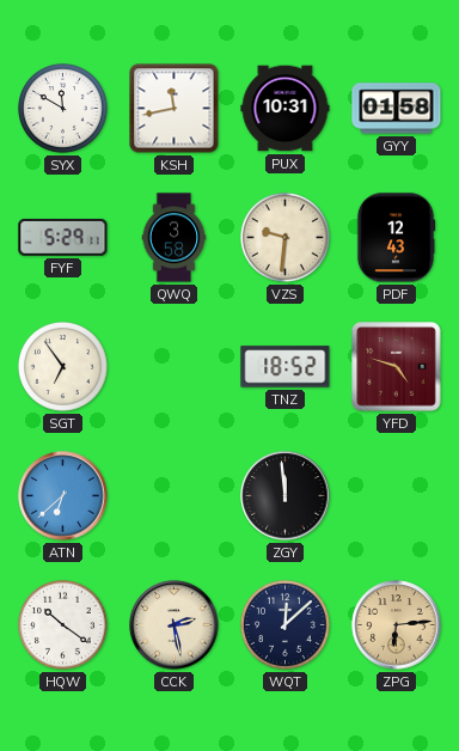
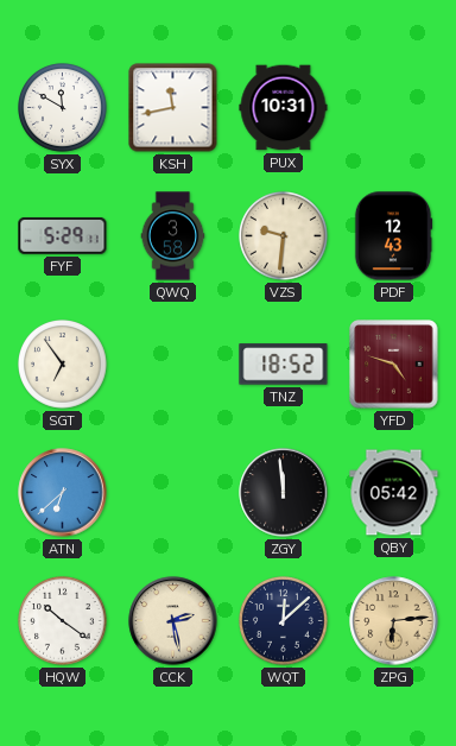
GYY: 01:58 -> none
QBY: none -> 05:42
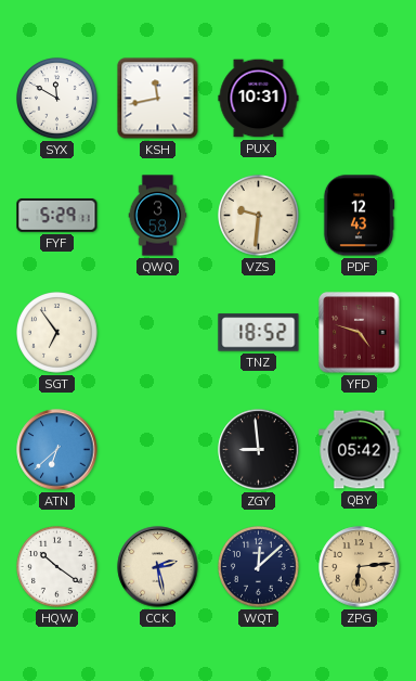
ZGY: 11:59 -> 8:59
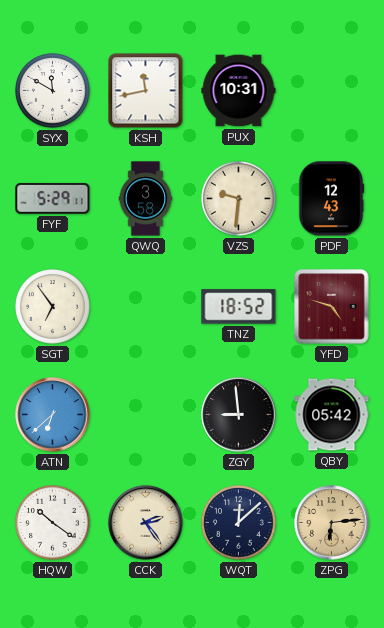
CCK: 2:28 -> 2:24
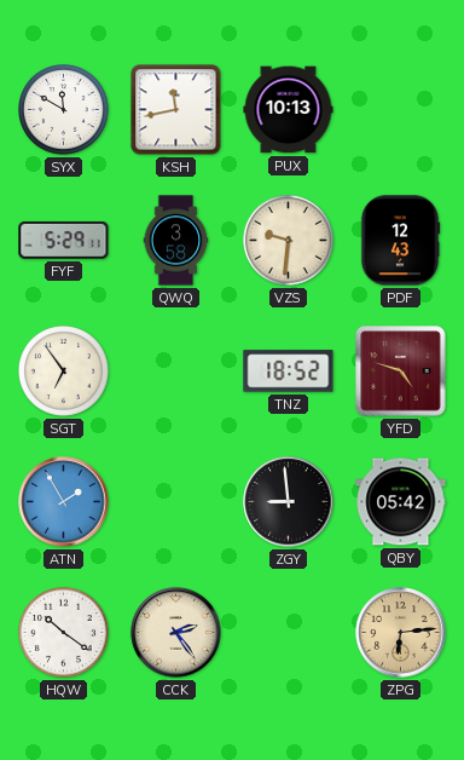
PUX: 10:31 -> 10:13
ATN: 6:38 -> 1:55
WQT: 12:08 -> none
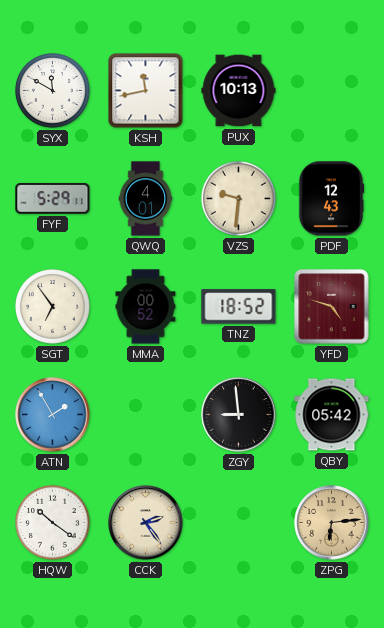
QWQ: 3:58 -> 4:01
MMA: none -> 00:52
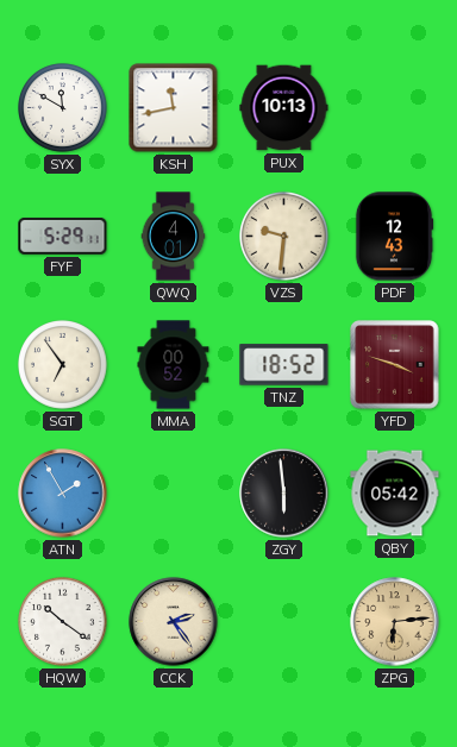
YFD: 4:48 -> 3:48
ZGY: 8:59 -> 5:59
